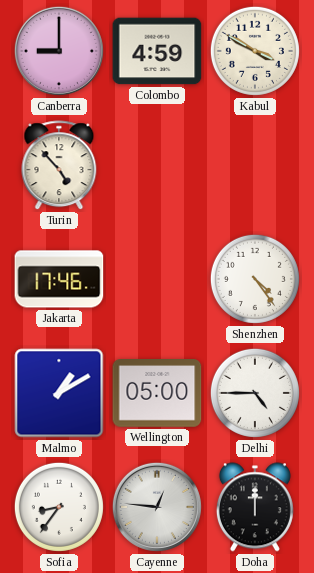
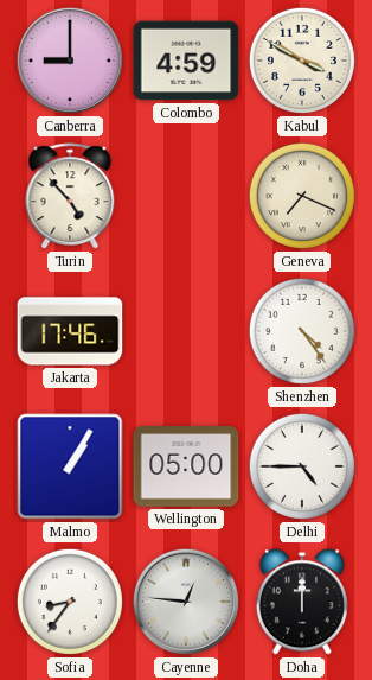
Geneva: none -> 7:19
Malmo: 1:10 -> 1:05
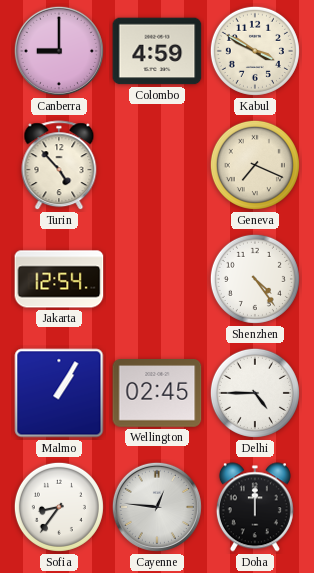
Jakarta: 17:46 -> 12:54
Wellington: 05:00 -> 02:45
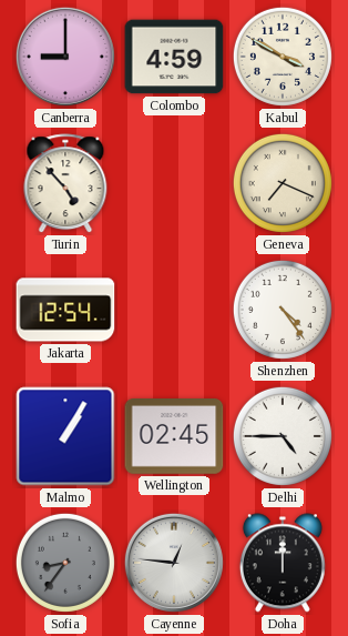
Sofia dial: white -> grey
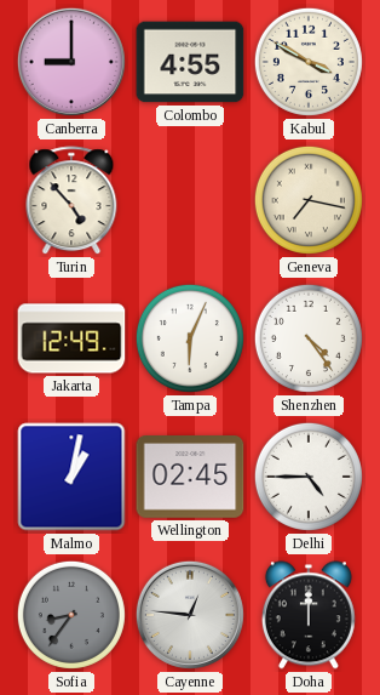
Colombo: 4:59 -> 4:55
Geneva: 7:19 -> 7:17
Jakarta: 12:54 -> 12:49
Tampa: none -> 6:04
Malmo: 1:05 -> 1:02
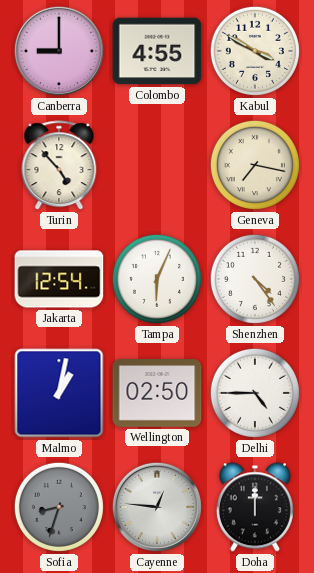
Jakarta: 12:49 -> 12:54
Wellington: 02:45 -> 02:50
Sofia: 8:36 -> 8:33
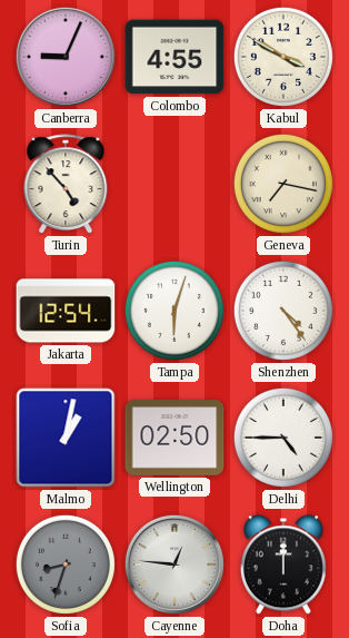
Canberra: 9:00 -> 9:04
Tampa: 6:04 -> 6:03
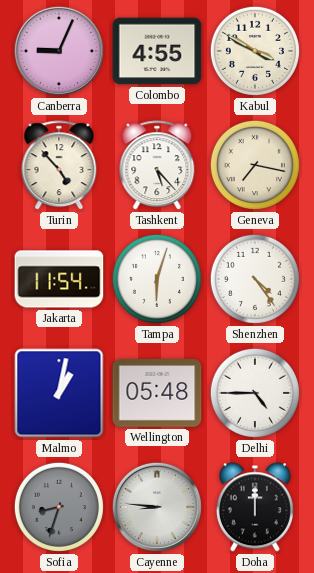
Tashkent: none -> 5:23
Jakarta: 12:54 -> 11:54
Wellington: 02:50 -> 05:48
Cayenne: 12:46 -> 8:46
